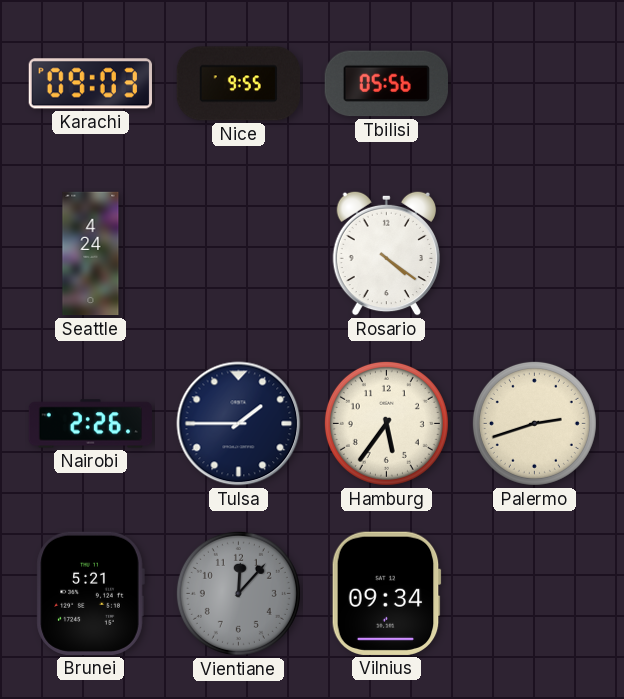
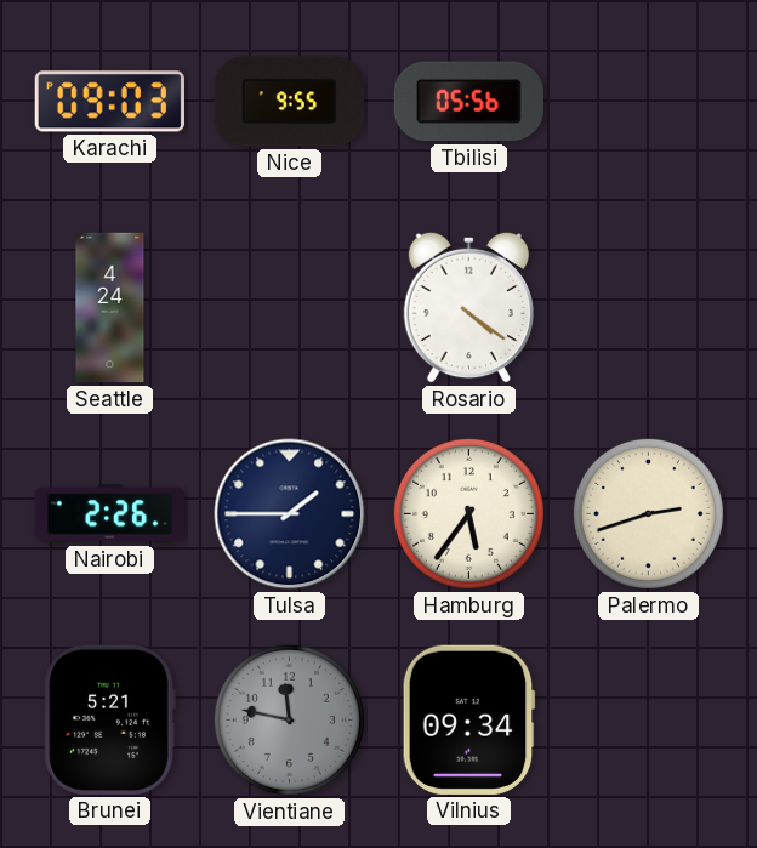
Vientiane: 12:07 -> 11:47
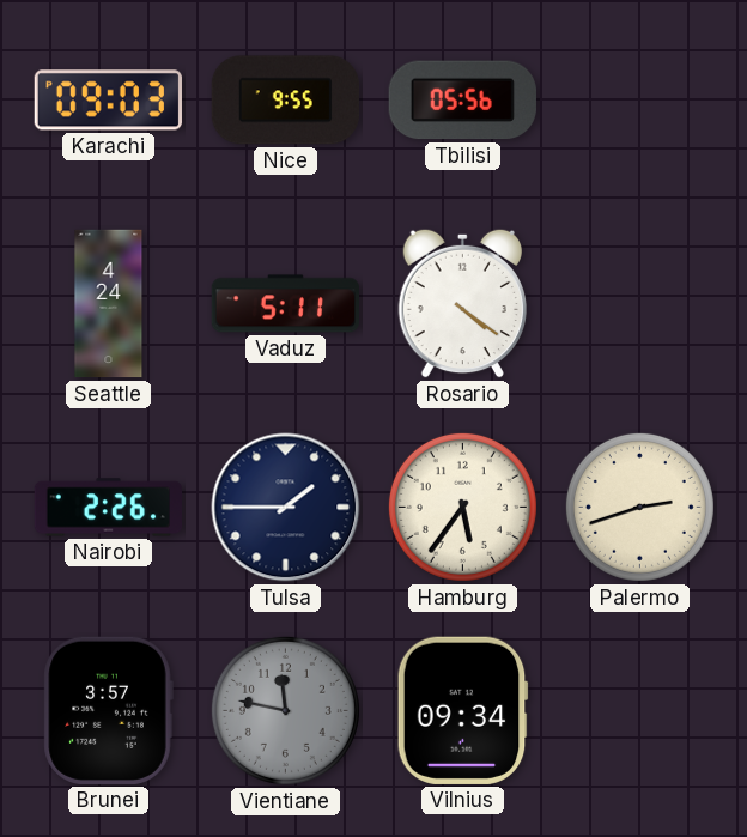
Vaduz: none -> 5:11
Brunei: 5:21 -> 3:57
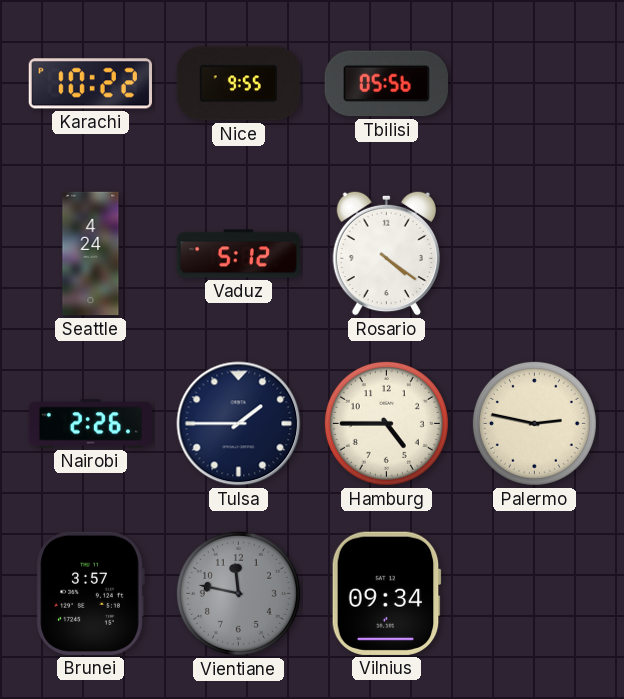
Karachi: 09:03 -> 10:22
Vaduz: 5:11 -> 5:12
Hamburg: 5:36 -> 4:45
Palermo: 2:42 -> 2:47
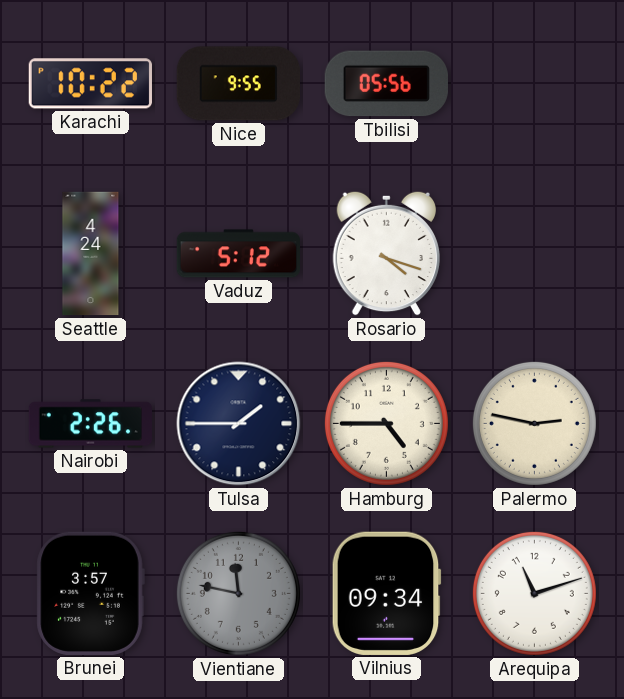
Rosario: 4:21 -> 4:18
Arequipa: none -> 11:12
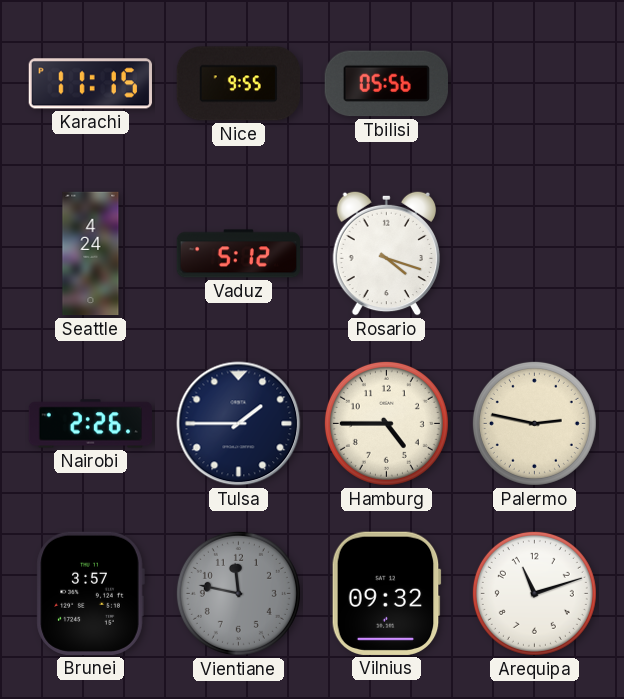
Karachi: 10:22 -> 11:15
Vilnius: 09:34 -> 09:32
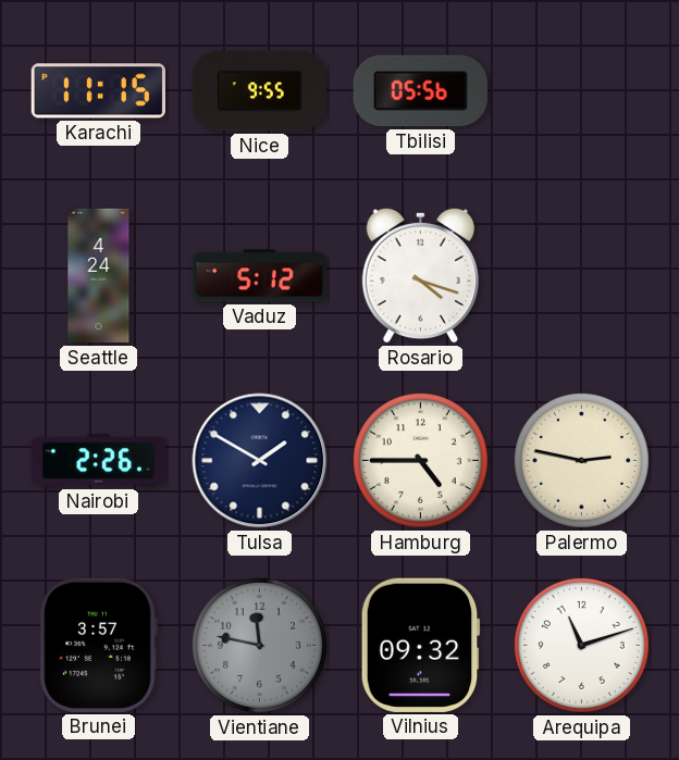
Tulsa: 1:45 -> 1:50
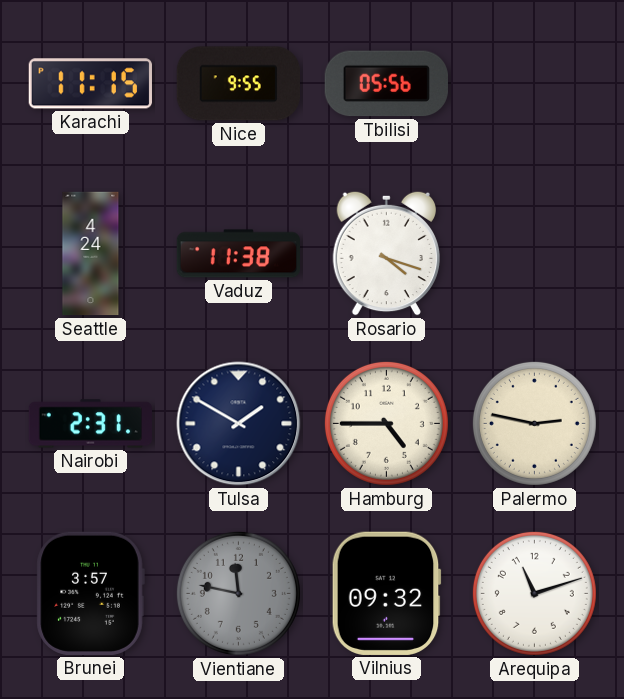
Vaduz: 5:12 -> 11:38
Nairobi: 2:26 -> 2:31
